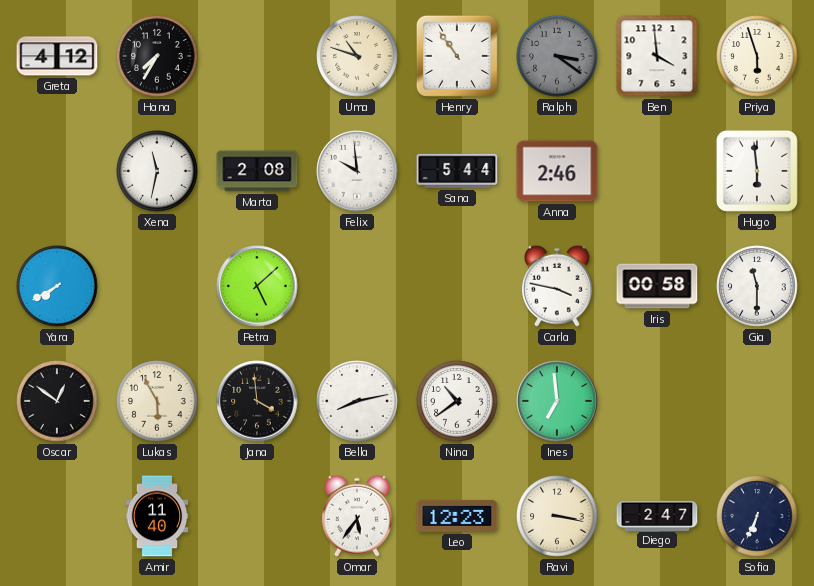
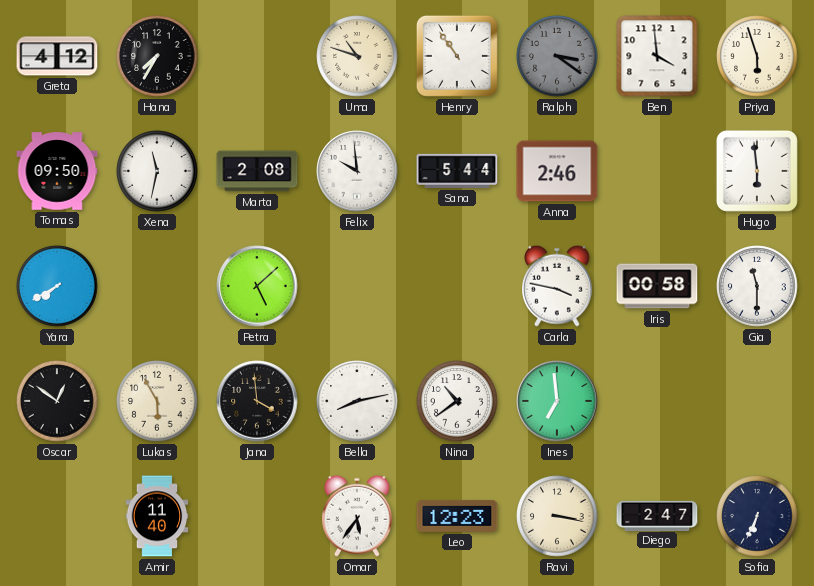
Tomas: none -> 09:50
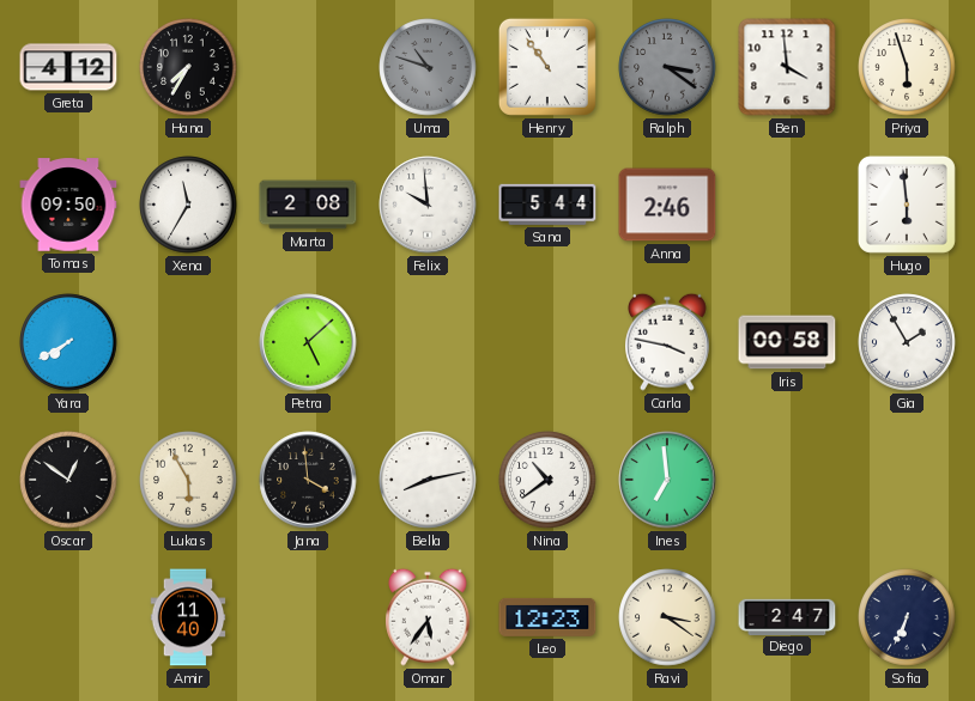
Uma dial: cream -> grey
Xena: 11:32 -> 11:35
Gia: 11:30 -> 1:55
Ravi: 3:17 -> 3:21
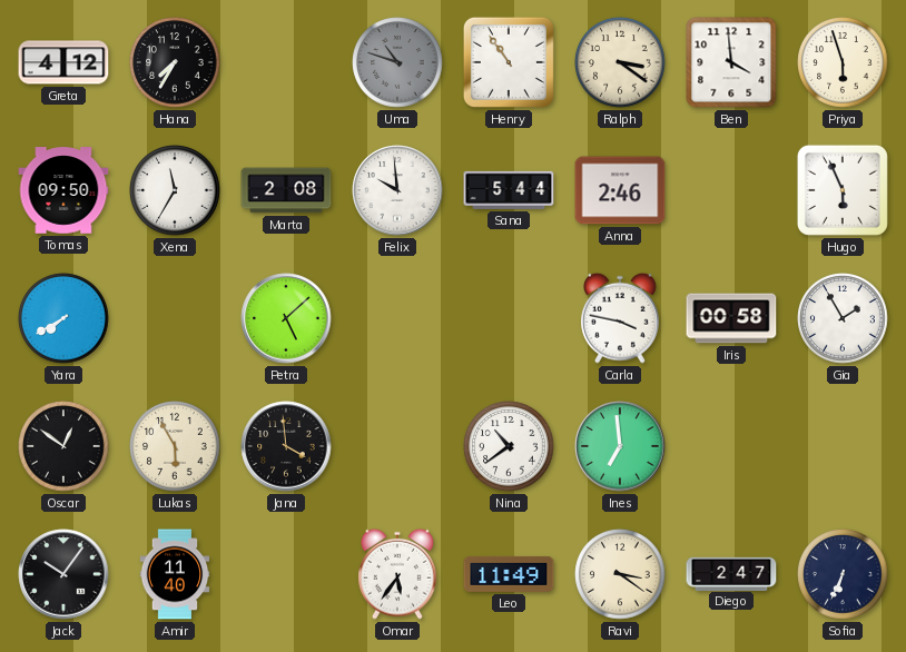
Ralph dial: grey -> cream
Hugo: 5:59 -> 5:56
Bella: 8:13 -> none
Jack: none -> 10:06
Leo: 12:23 -> 11:49
